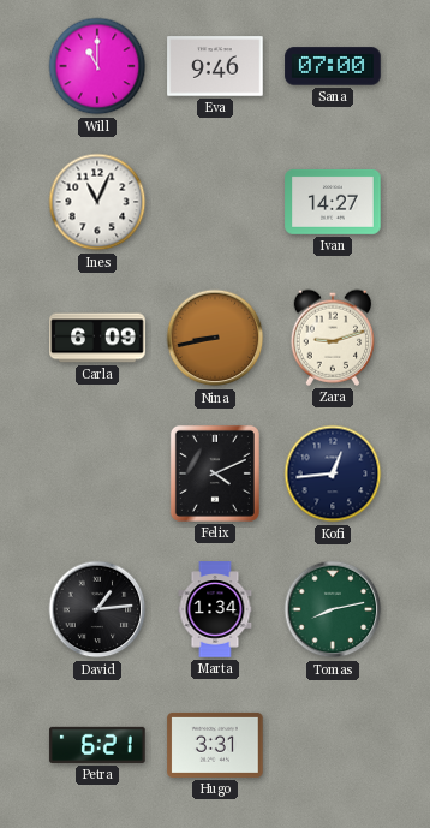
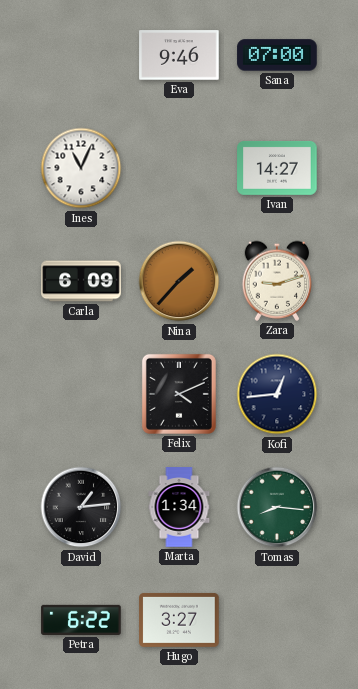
Will: 11:00 -> none
Nina: 8:43 -> 1:37
Tomas: 8:13 -> 8:16
Petra: 6:21 -> 6:22
Hugo: 3:31 -> 3:27
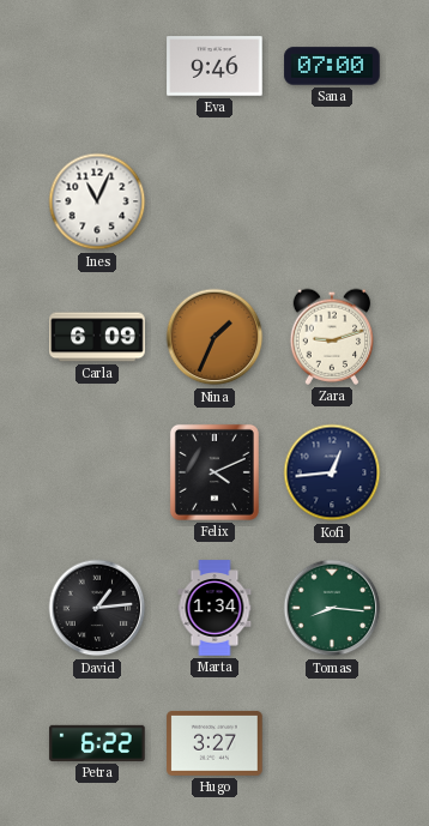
Ivan: 14:27 -> none
Nina: 1:37 -> 1:34
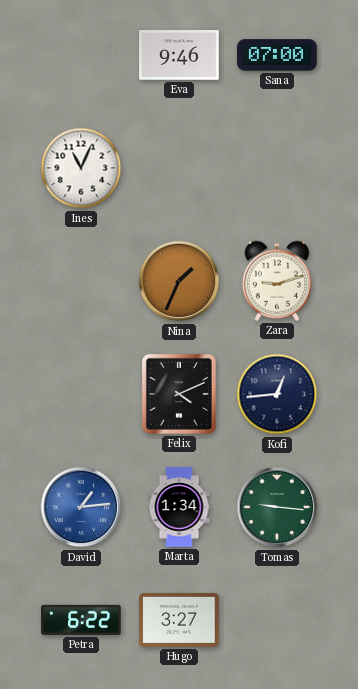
Carla: 6:09 -> none
David dial: black -> blue
Tomas: 8:16 -> 9:16
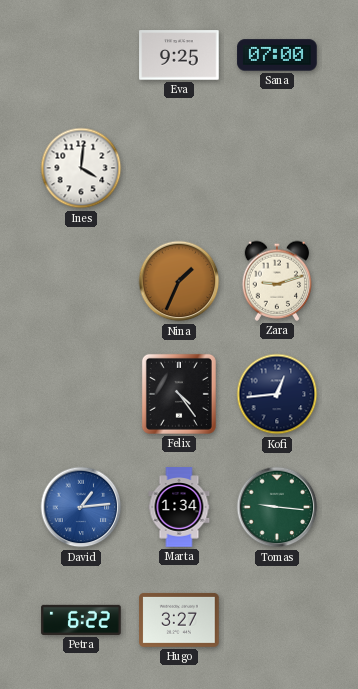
Eva: 9:46 -> 9:25
Ines: 11:04 -> 4:01
Felix: 4:11 -> 4:24
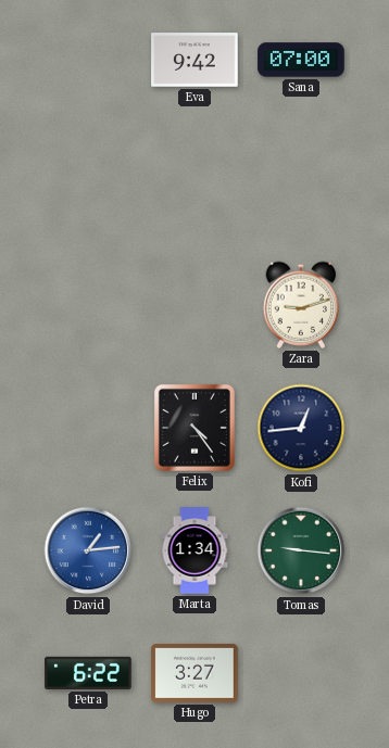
Eva: 9:25 -> 9:42
Ines: 4:01 -> none
Nina: 1:34 -> none
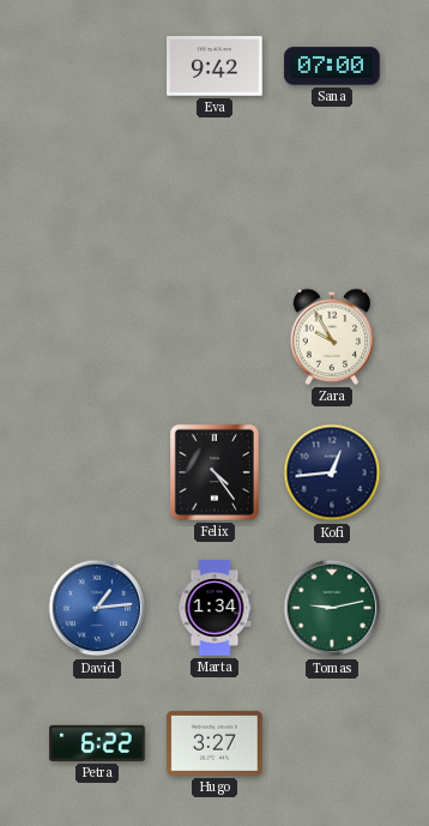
Zara: 9:12 -> 9:55
Tomas: 9:16 -> 9:13
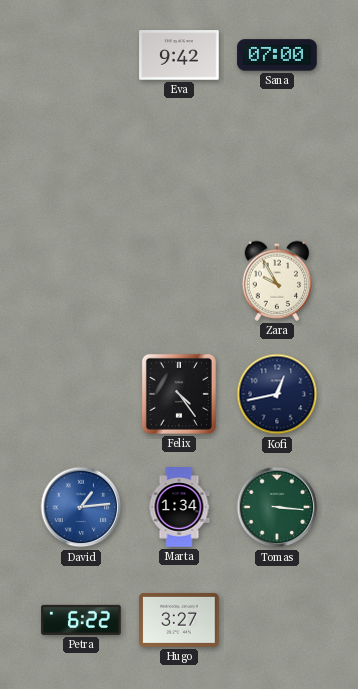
Kofi: 12:44 -> 12:43
Tomas: 9:13 -> 3:16
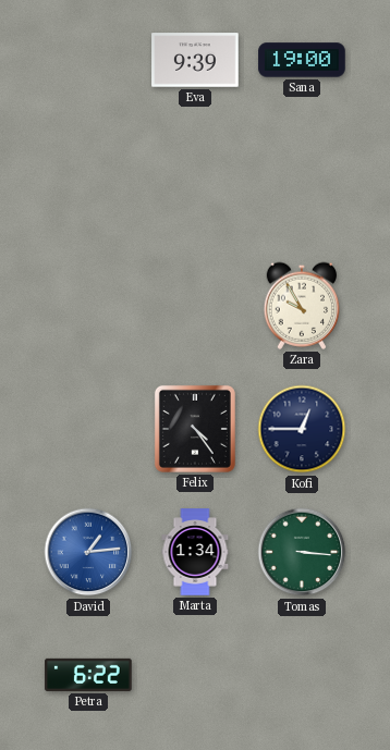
Eva: 9:42 -> 9:39
Sana: 07:00 -> 19:00
Kofi: 12:43 -> 12:45
Hugo: 3:27 -> none
